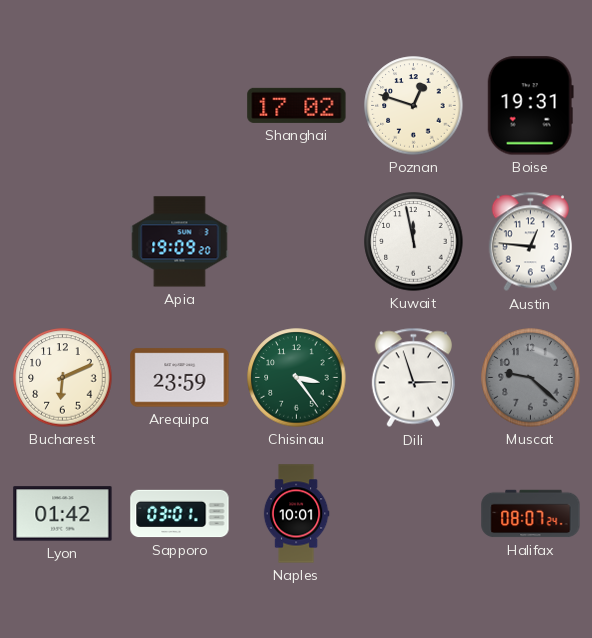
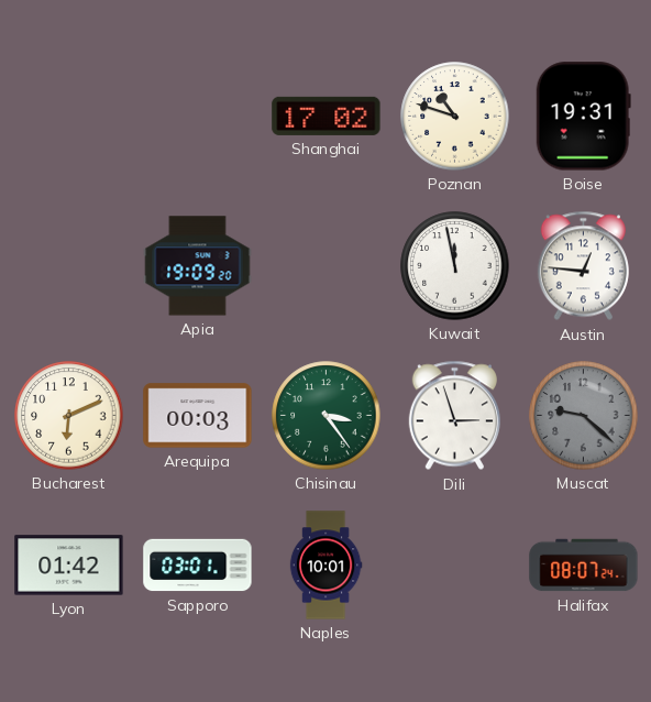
Poznan: 12:48 -> 10:48
Arequipa: 23:59 -> 00:03
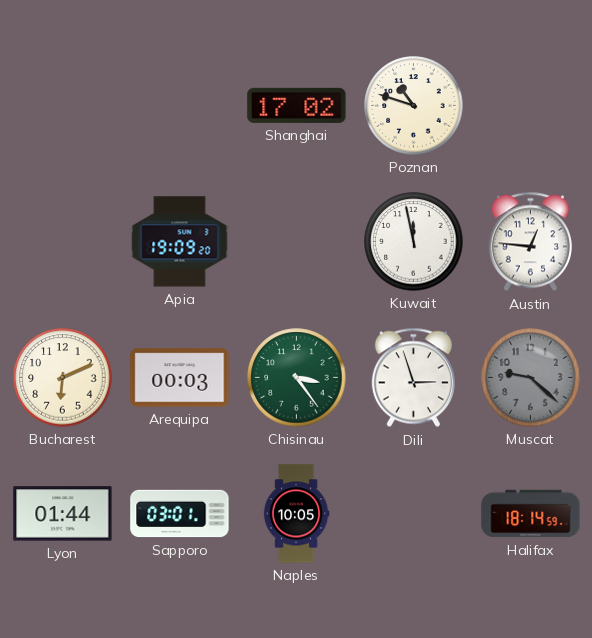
Boise: 19:31 -> none
Lyon: 01:42 -> 01:44
Naples: 10:01 -> 10:05
Halifax: 08:07 -> 18:14
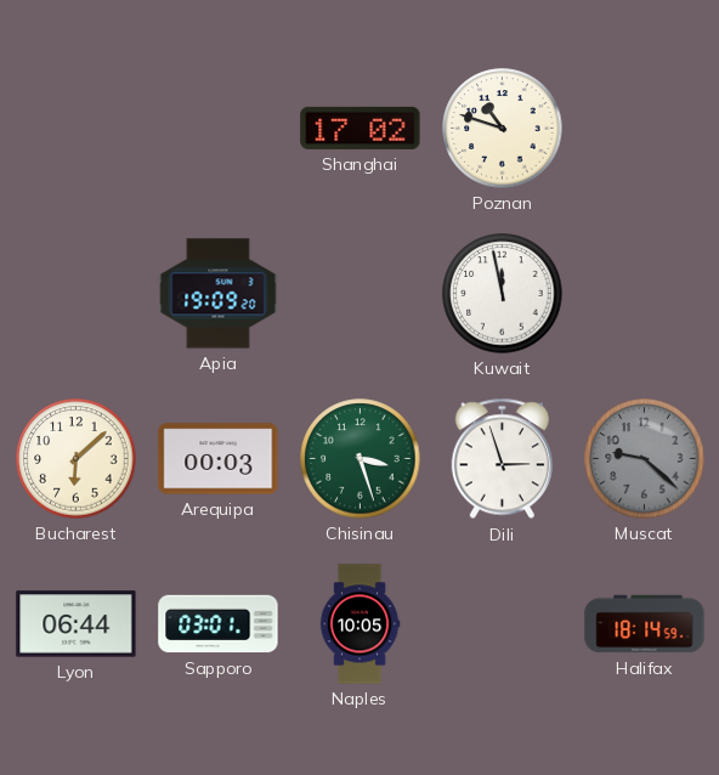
Austin: 12:46 -> none
Bucharest: 6:11 -> 6:08
Chisinau: 3:24 -> 3:27
Lyon: 01:44 -> 06:44
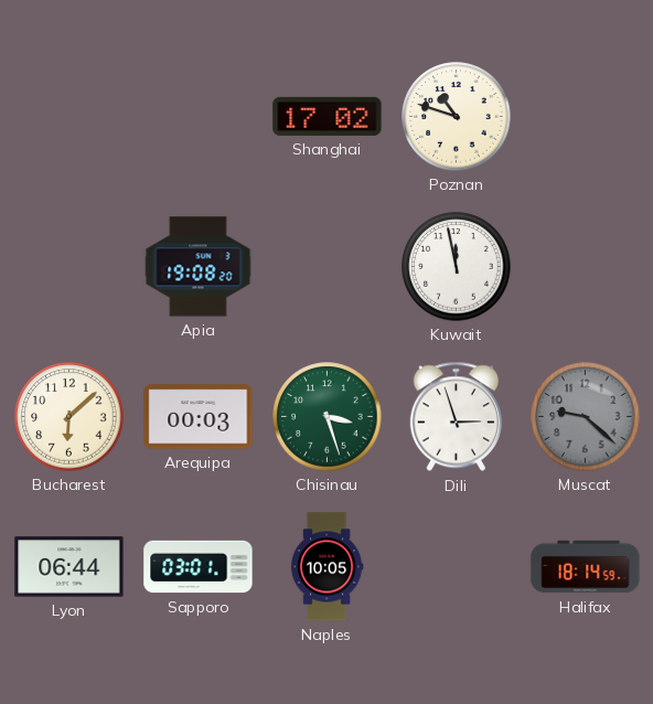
Apia: 19:09 -> 19:08
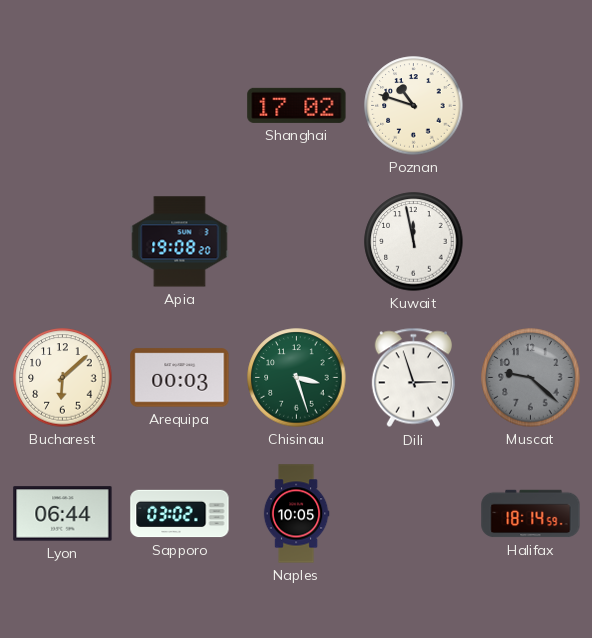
Sapporo: 03:01 -> 03:02
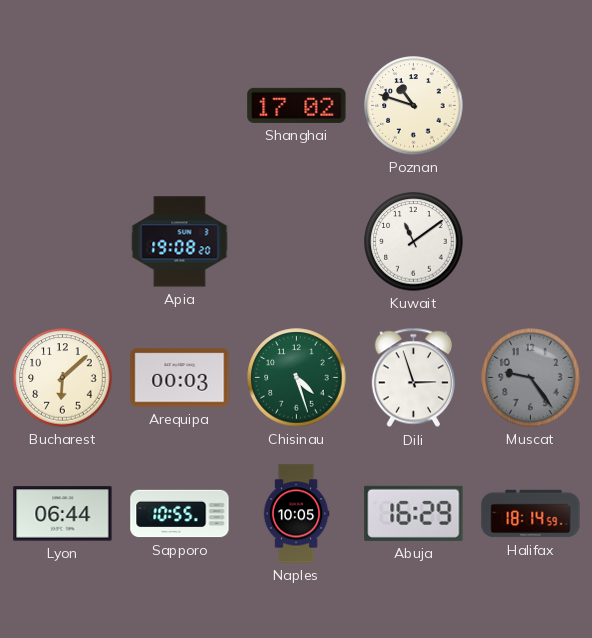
Kuwait: 11:58 -> 11:09
Chisinau: 3:27 -> 4:27
Muscat: 9:22 -> 9:24
Sapporo: 03:02 -> 10:55
Abuja: none -> 16:29
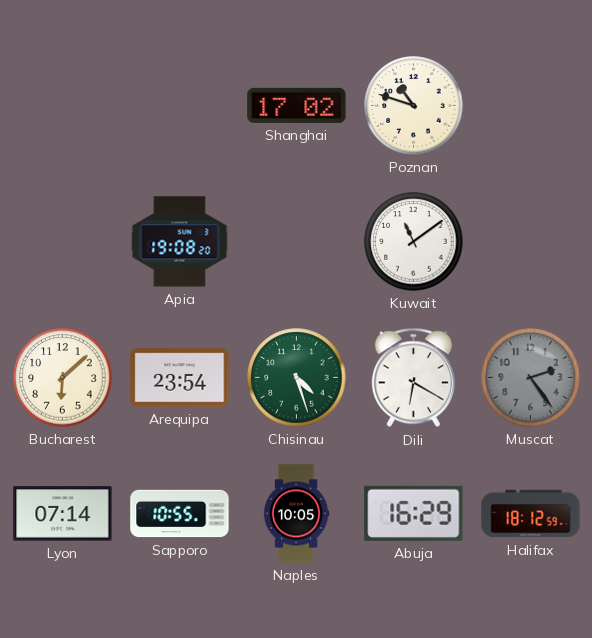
Arequipa: 00:03 -> 23:54
Dili: 2:57 -> 6:20
Muscat: 9:24 -> 2:24
Lyon: 06:44 -> 07:14
Halifax: 18:14 -> 18:12
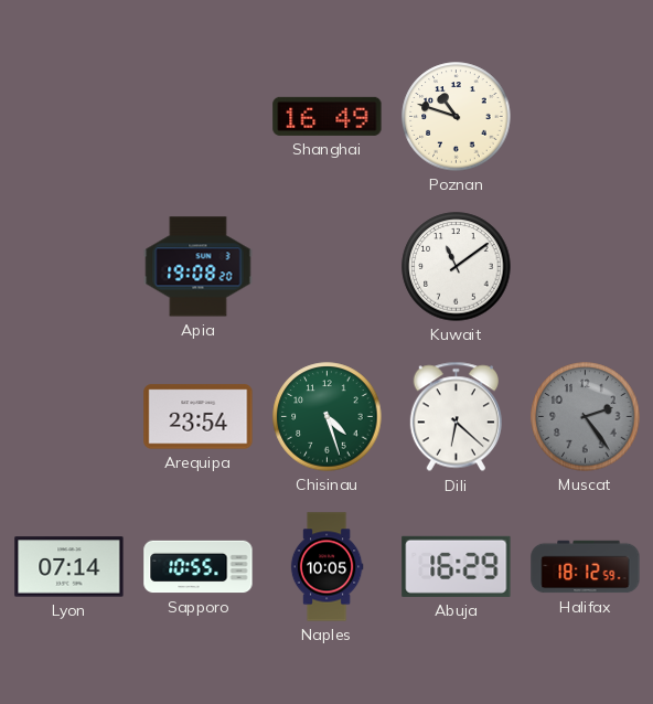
Shanghai: 17:02 -> 16:49
Bucharest: 6:08 -> none
Dili: 6:20 -> 6:22
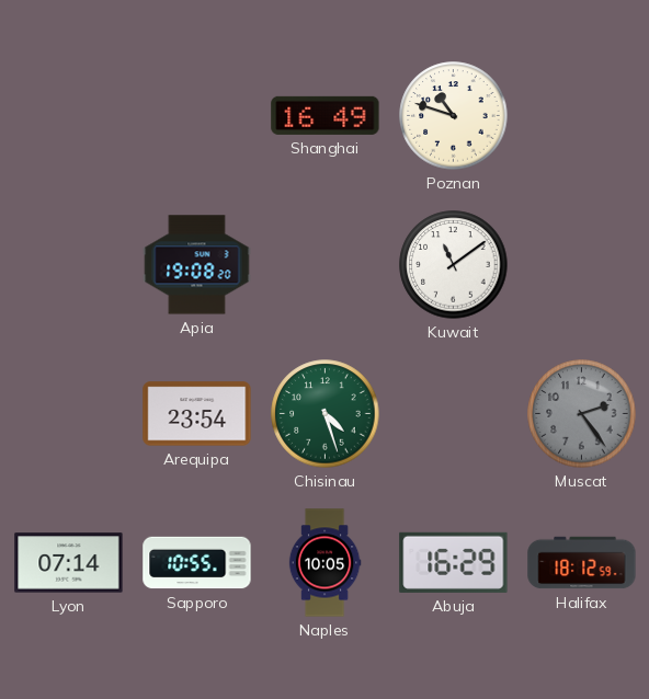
Dili: 6:22 -> none
